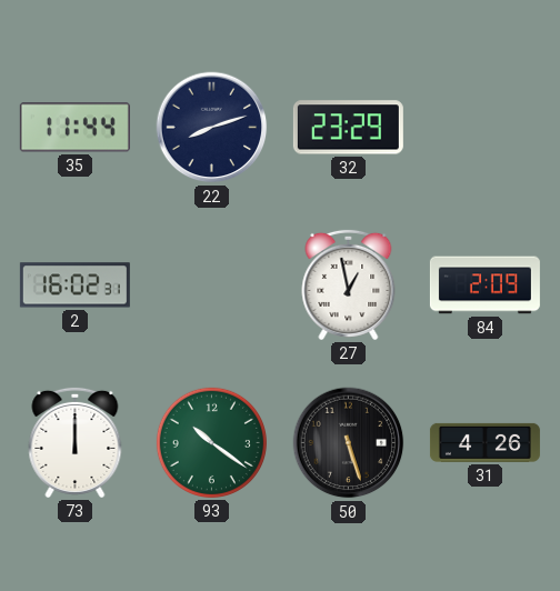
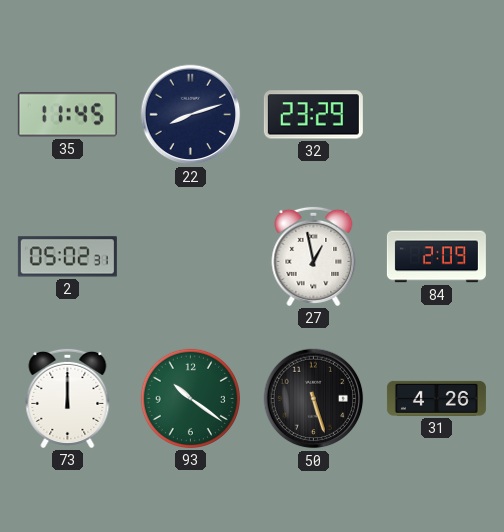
35: 11:44 -> 11:45
2: 16:02 -> 05:02
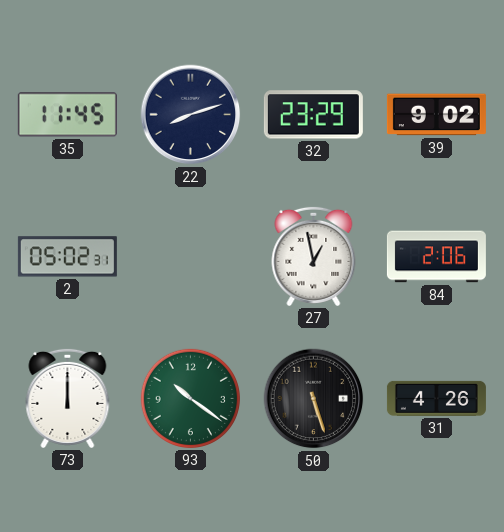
39: none -> 9:02
84: 2:09 -> 2:06
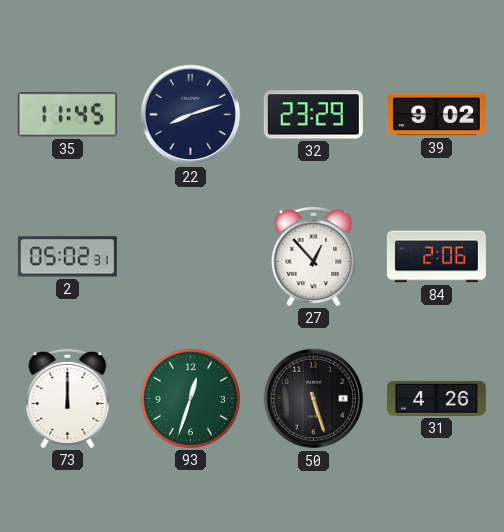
27: 12:58 -> 12:53
93: 10:21 -> 12:33
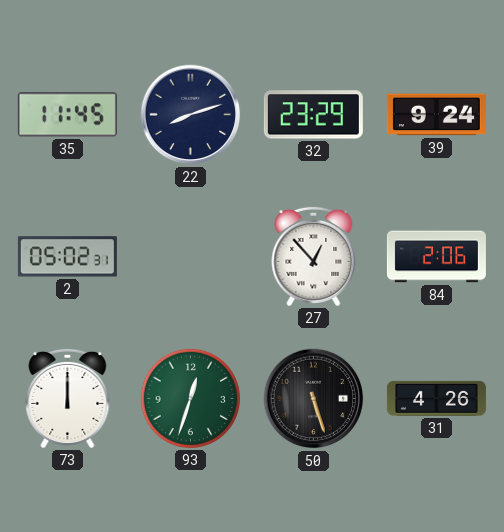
39: 9:02 -> 9:24
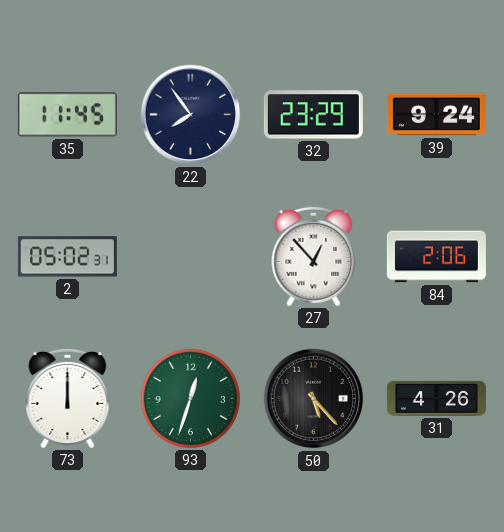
22: 8:12 -> 7:54
50: 5:27 -> 5:23
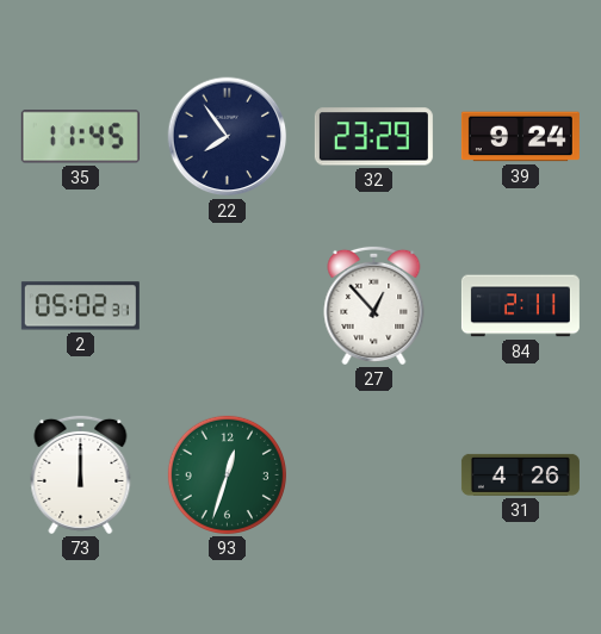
84: 2:06 -> 2:11
50: 5:23 -> none
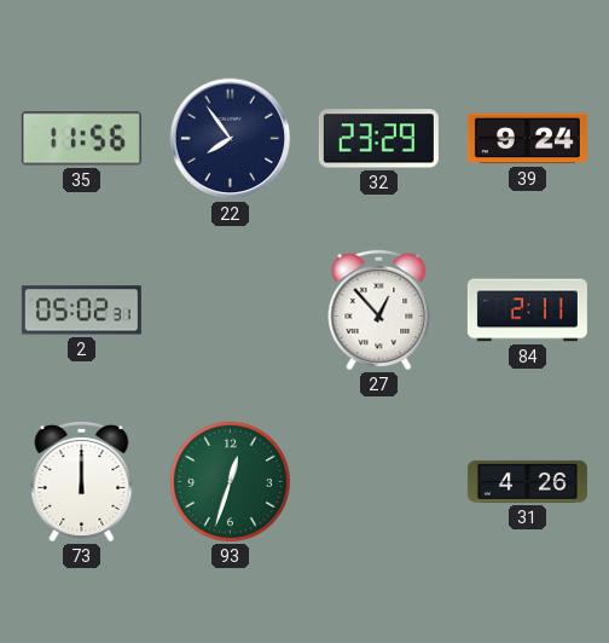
35: 11:45 -> 11:56
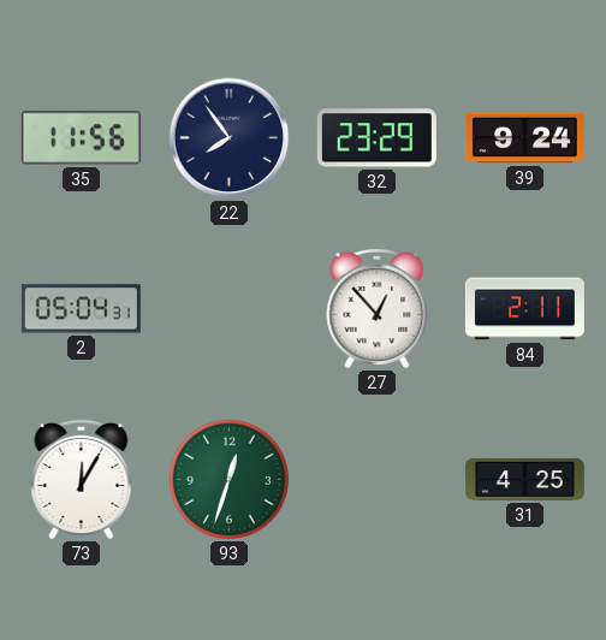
2: 05:02 -> 05:04
73: 12:00 -> 12:05
31: 4:26 -> 4:25
